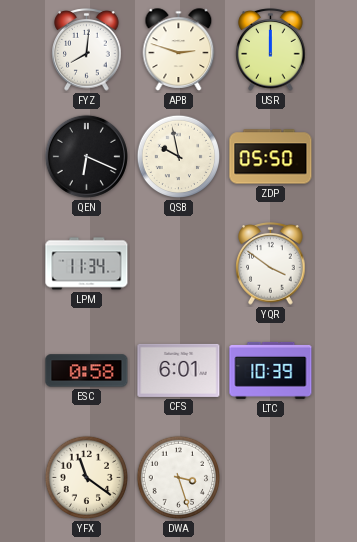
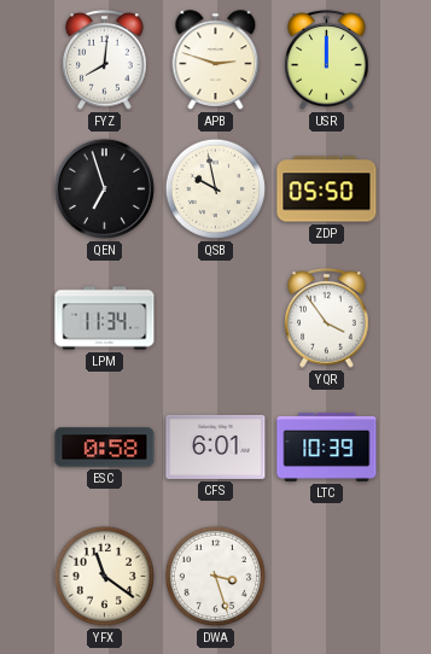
QEN: 6:19 -> 6:57
YQR: 3:51 -> 3:54
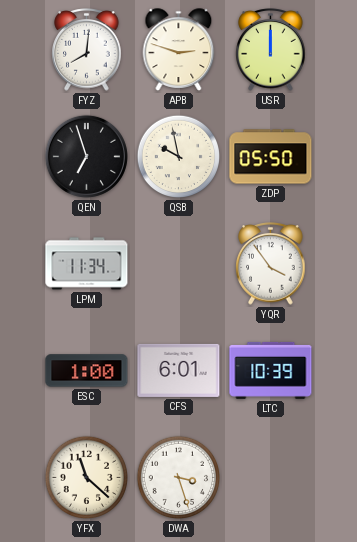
ESC: 0:58 -> 1:00
YFX: 11:21 -> 11:22
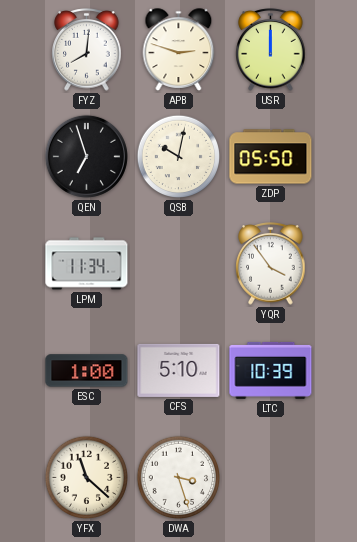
QSB: 9:58 -> 10:02
CFS: 6:01 -> 5:10
